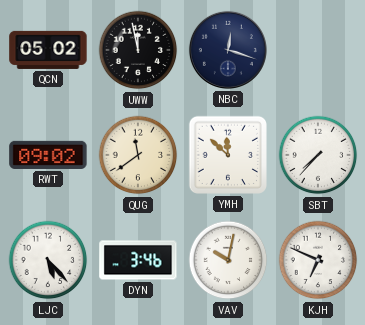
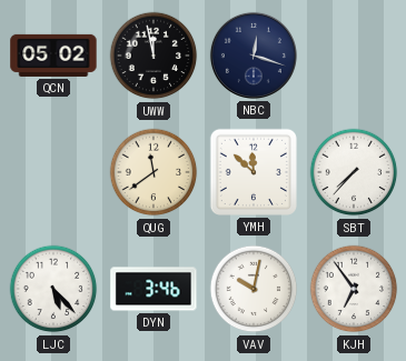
RWT: 09:02 -> none
KJH: 6:49 -> 6:54
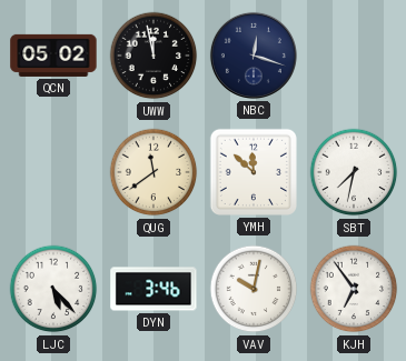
SBT: 7:37 -> 7:32
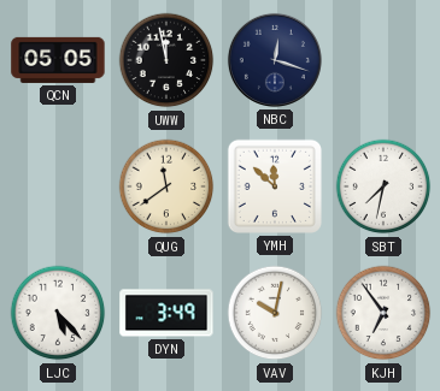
QCN: 05:02 -> 05:05
DYN: 3:46 -> 3:49
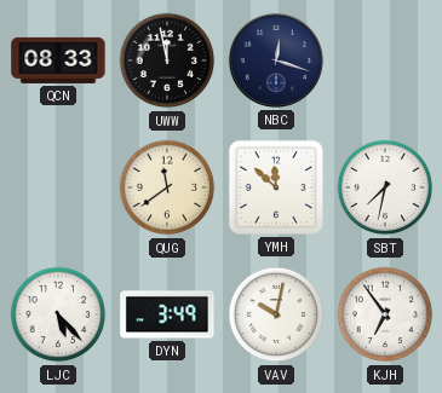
QCN: 05:05 -> 08:33
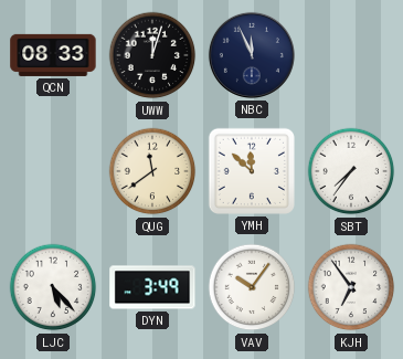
UWW: 11:58 -> 12:03
NBC: 12:18 -> 11:56
SBT: 7:32 -> 7:36
VAV: 10:02 -> 10:06
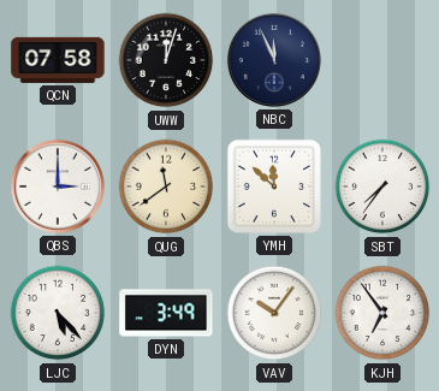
QCN: 08:33 -> 07:58
QBS: none -> 3:00
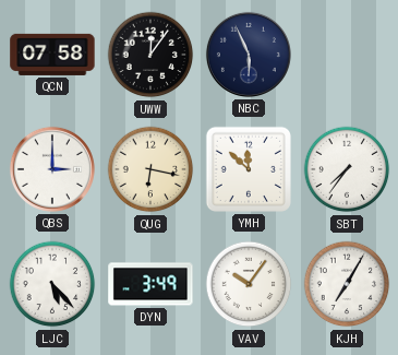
UWW: 12:03 -> 12:06
NBC: 11:56 -> 5:56
QUG: 11:39 -> 6:17
KJH: 6:54 -> 7:05
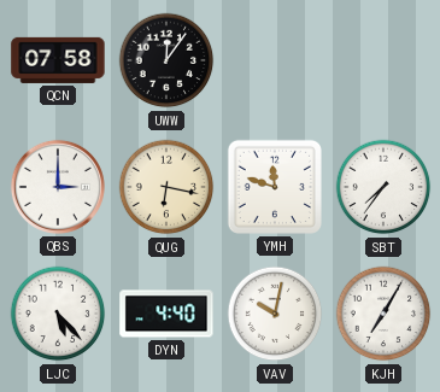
NBC: 5:56 -> none
YMH: 11:52 -> 11:48
DYN: 3:49 -> 4:40
VAV: 10:06 -> 10:02
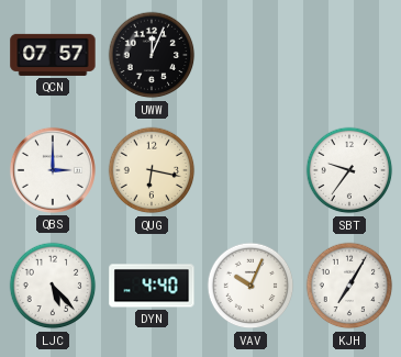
QCN: 07:58 -> 07:57
UWW: 12:06 -> 12:04
YMH: 11:48 -> none
SBT: 7:36 -> 9:36
VAV: 10:02 -> 10:04
